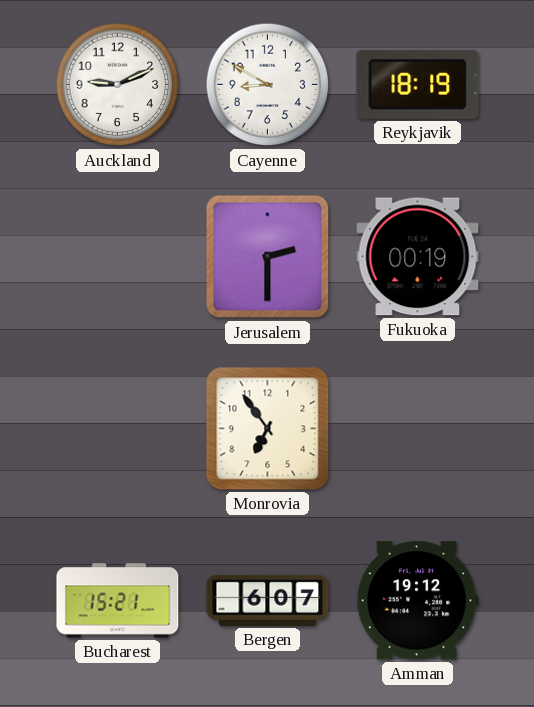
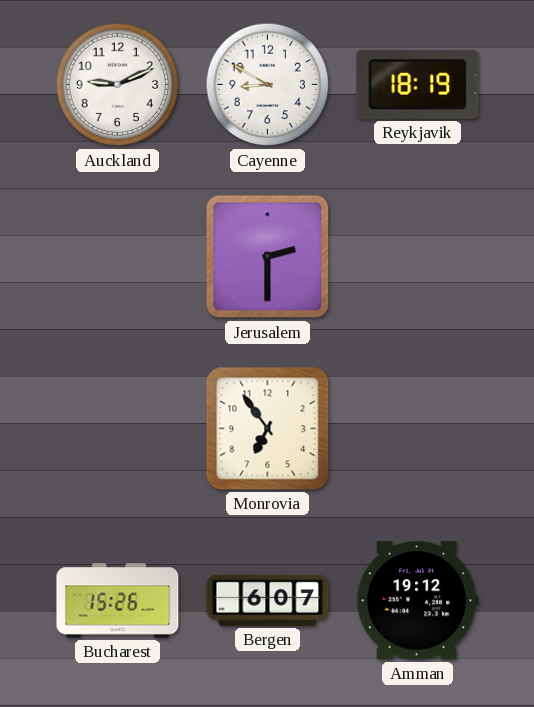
Fukuoka: 00:19 -> none
Bucharest: 15:21 -> 15:26
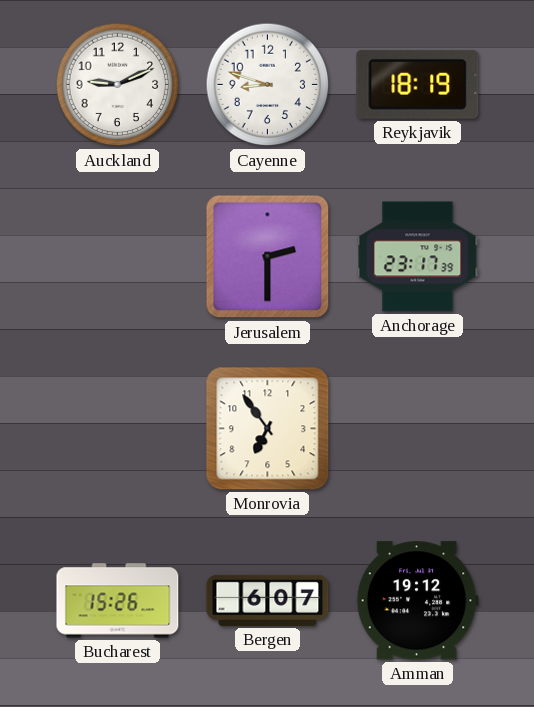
Cayenne: 8:50 -> 8:48
Anchorage: none -> 23:17
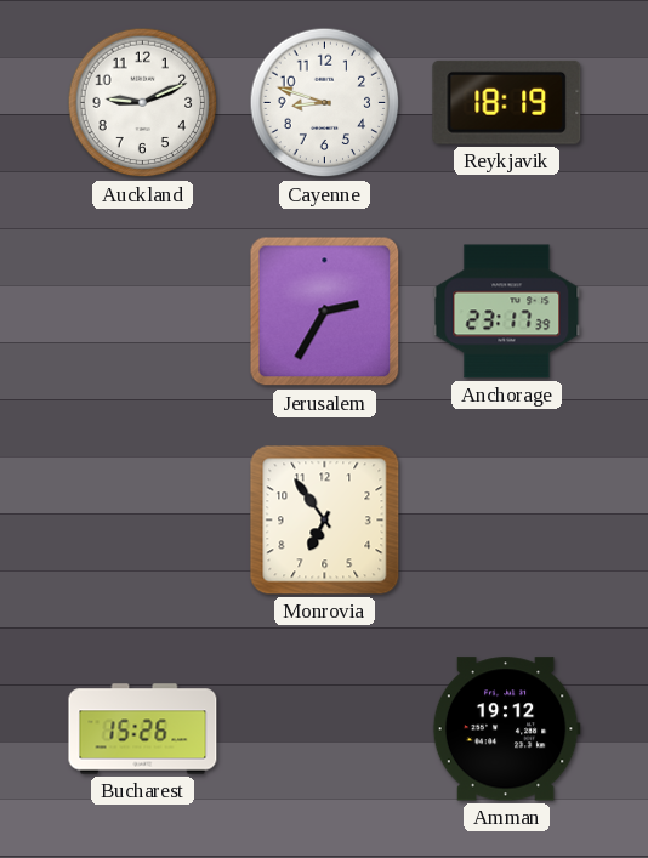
Jerusalem: 2:30 -> 2:35
Bergen: 6:07 -> none
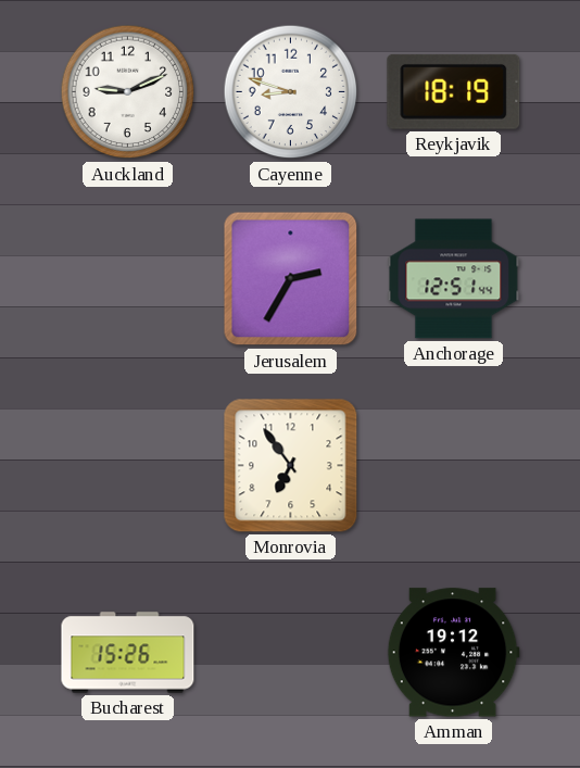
Anchorage: 23:17 -> 12:51
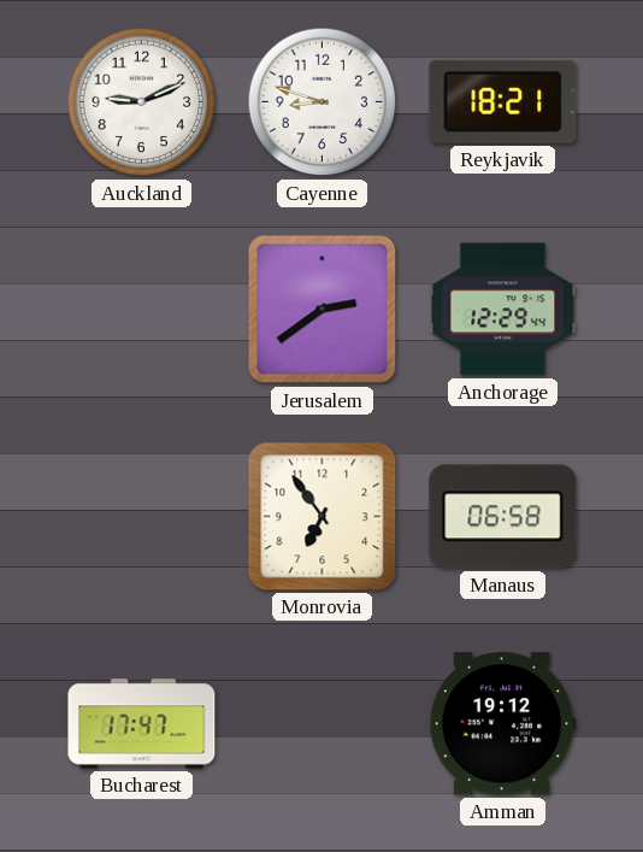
Reykjavik: 18:19 -> 18:21
Jerusalem: 2:35 -> 2:39
Anchorage: 12:51 -> 12:29
Manaus: none -> 06:58
Bucharest: 15:26 -> 17:47
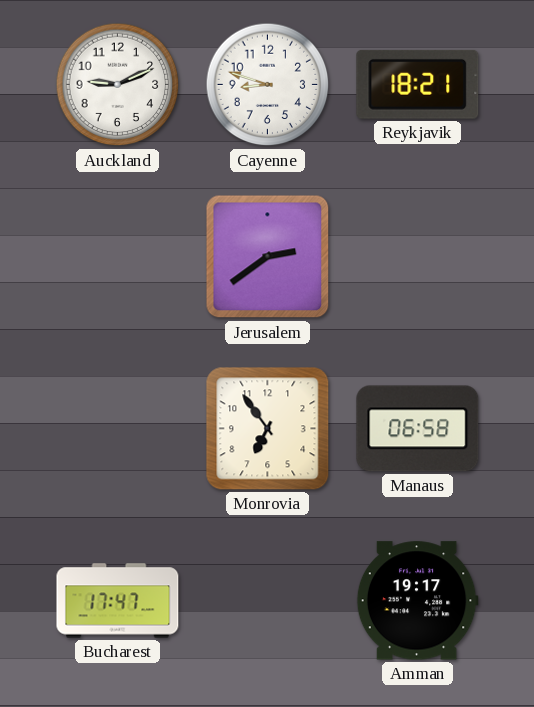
Anchorage: 12:29 -> none
Amman: 19:12 -> 19:17
